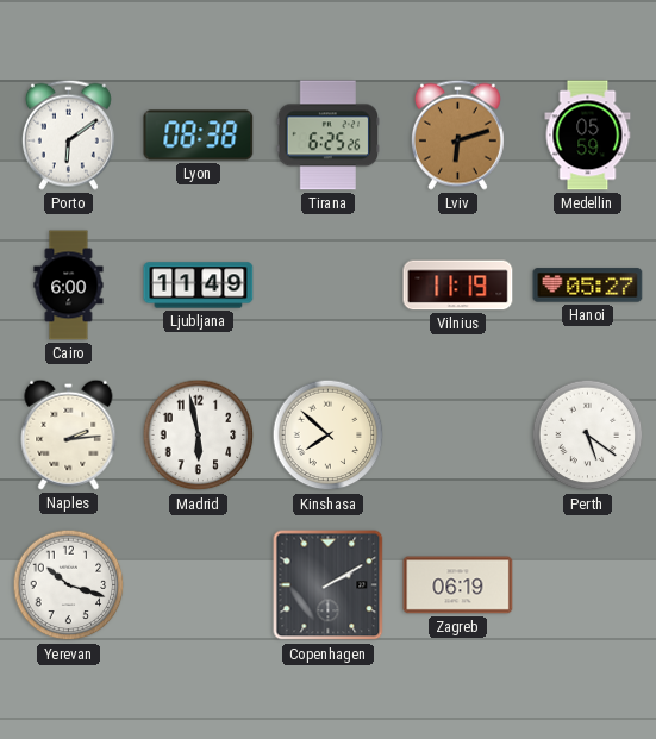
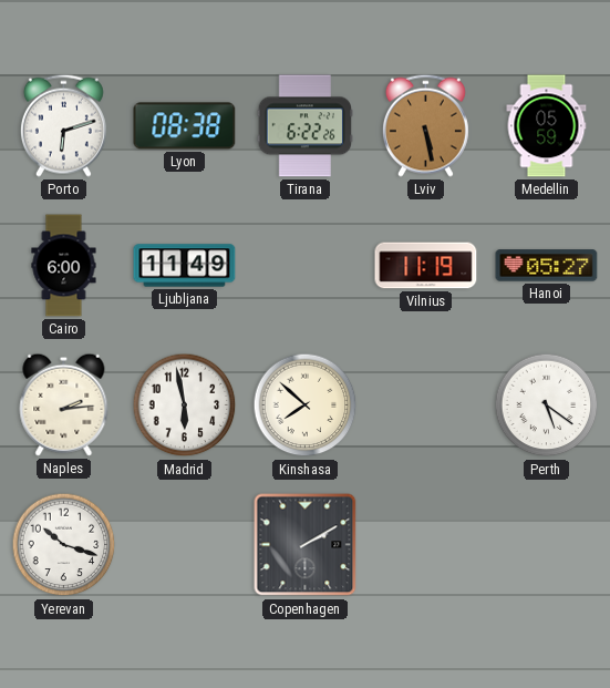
Porto: 6:09 -> 6:12
Tirana: 6:25 -> 6:22
Lviv: 6:12 -> 5:28
Zagreb: 06:19 -> none
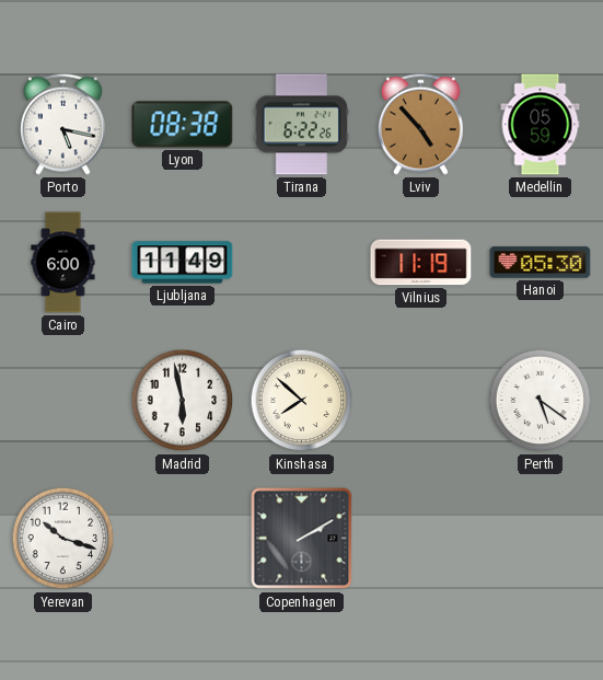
Porto: 6:12 -> 5:17
Lviv: 5:28 -> 4:53
Hanoi: 05:27 -> 05:30
Naples: 2:14 -> none
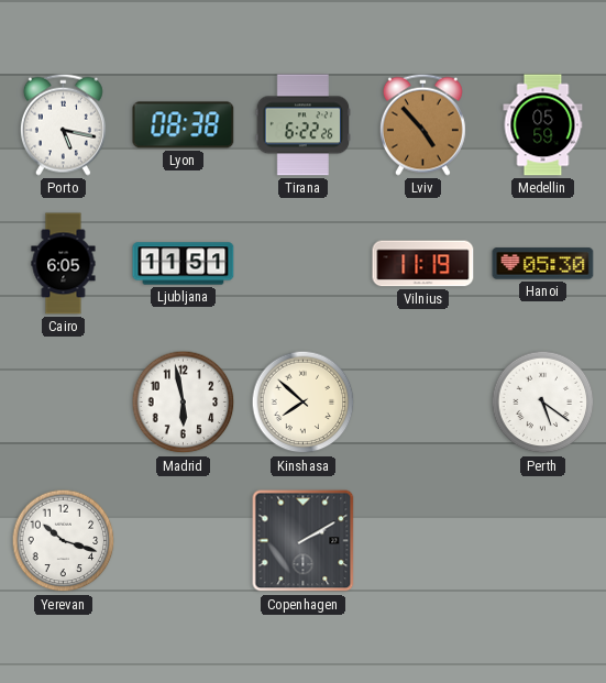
Cairo: 6:00 -> 6:05
Ljubljana: 11:49 -> 11:51
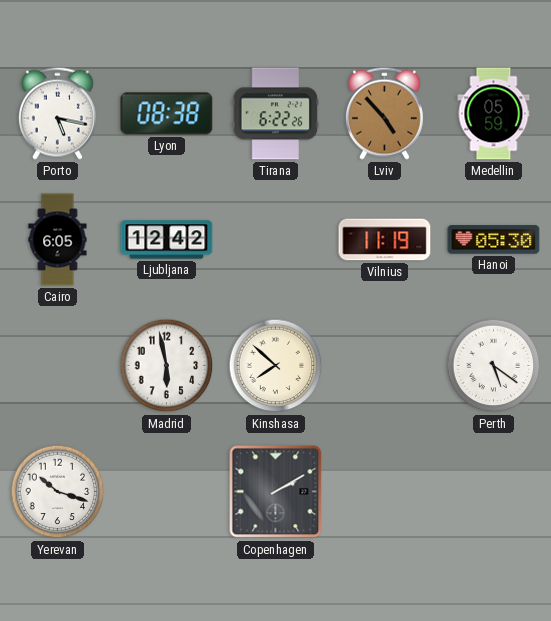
Ljubljana: 11:51 -> 12:42
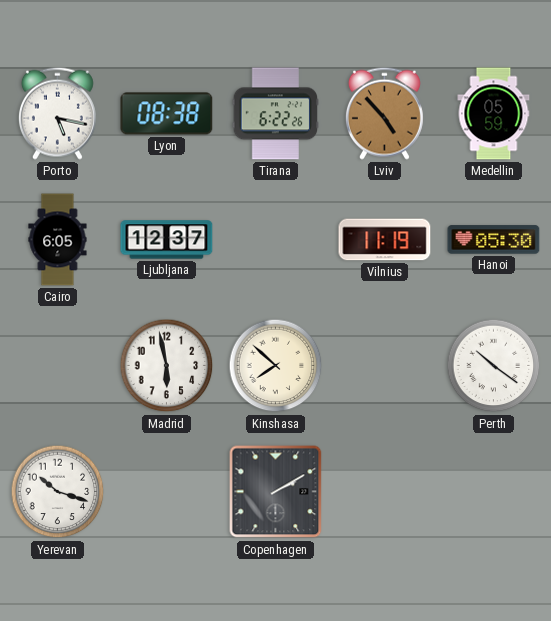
Ljubljana: 12:42 -> 12:37
Perth: 5:21 -> 10:21
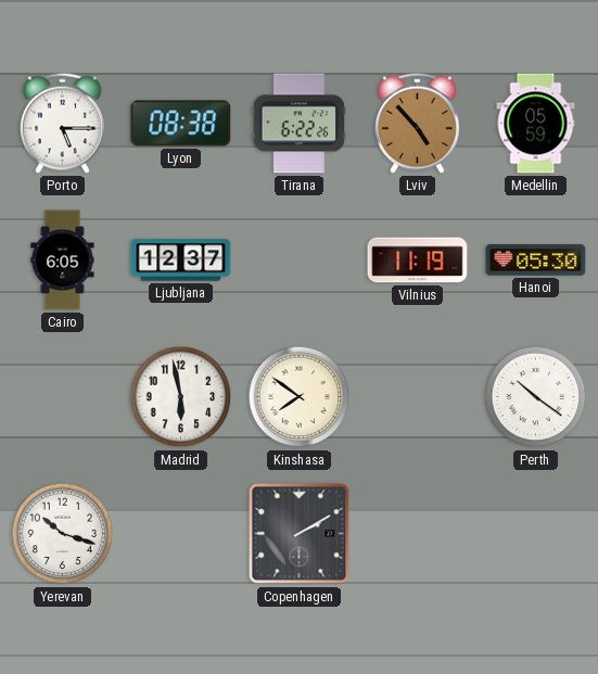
Porto: 5:17 -> 5:15
Kinshasa: 7:52 -> 7:51
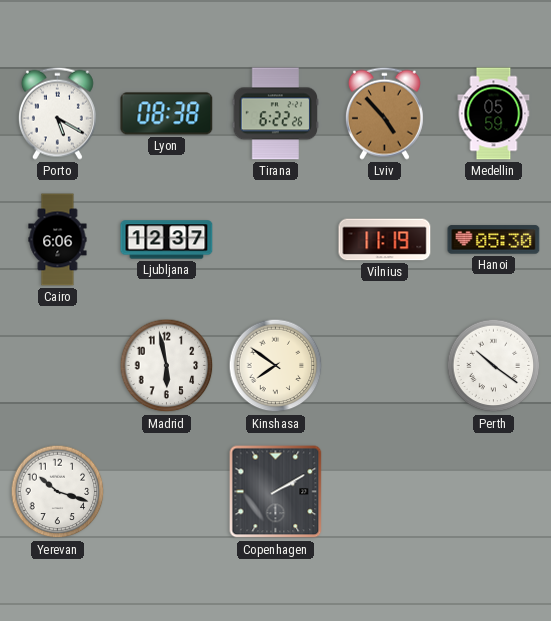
Porto: 5:15 -> 5:20
Cairo: 6:05 -> 6:06
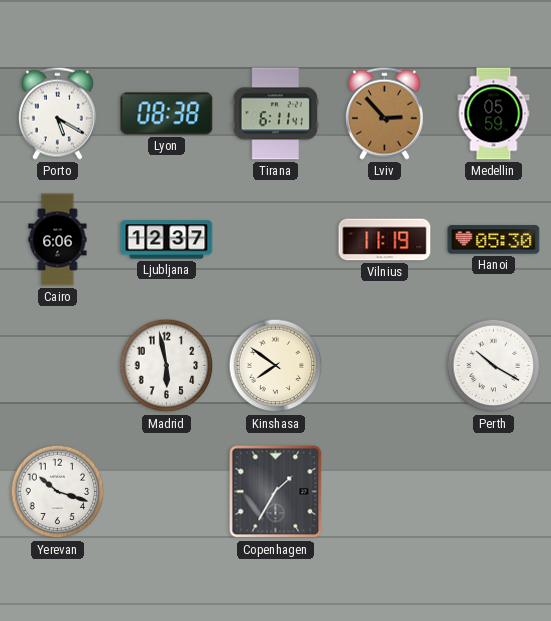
Tirana: 6:22 -> 6:11
Lviv: 4:53 -> 2:53
Perth: 10:21 -> 10:20
Copenhagen: 2:10 -> 1:35
